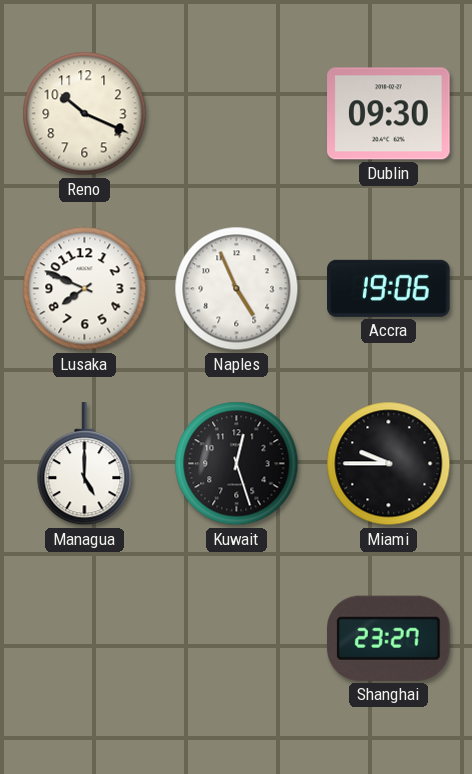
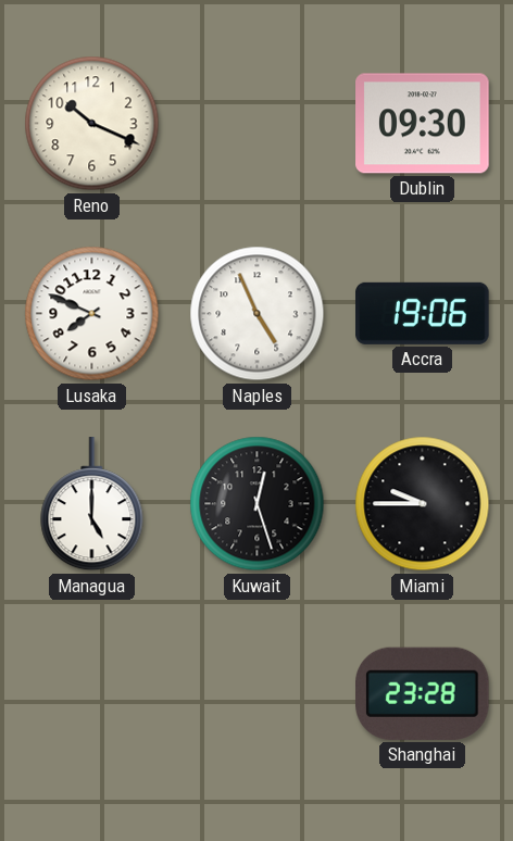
Shanghai: 23:27 -> 23:28
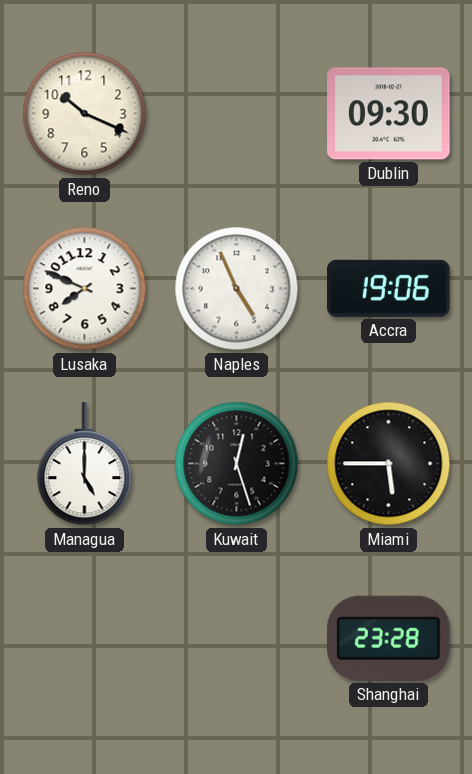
Miami: 9:45 -> 5:45
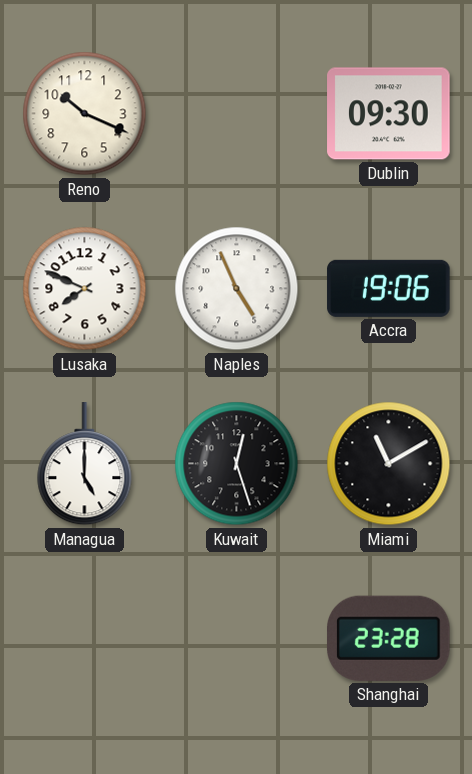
Miami: 5:45 -> 11:10
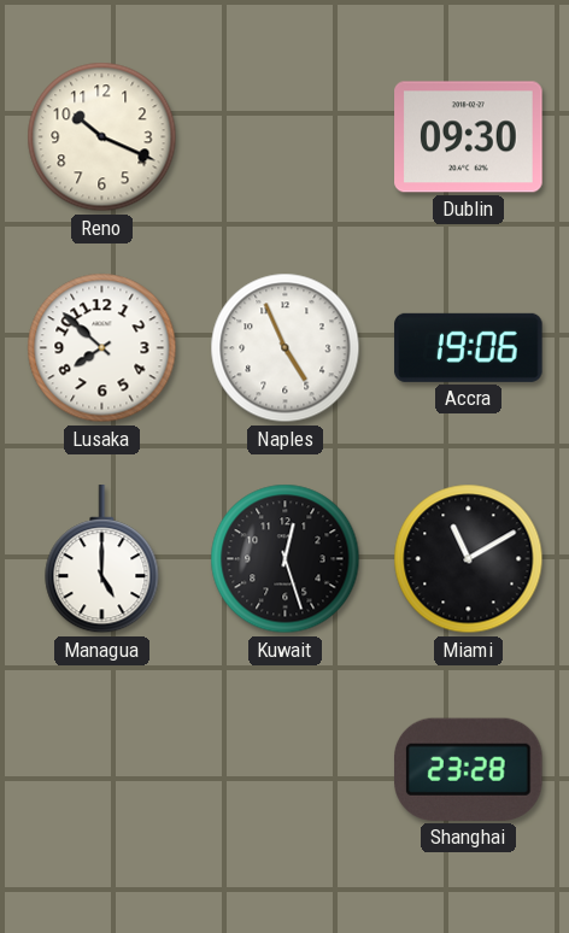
Lusaka: 7:49 -> 7:52
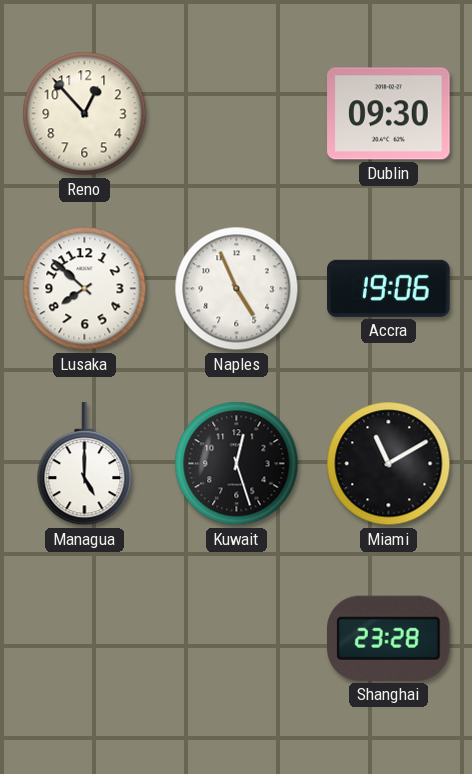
Reno: 10:19 -> 12:53
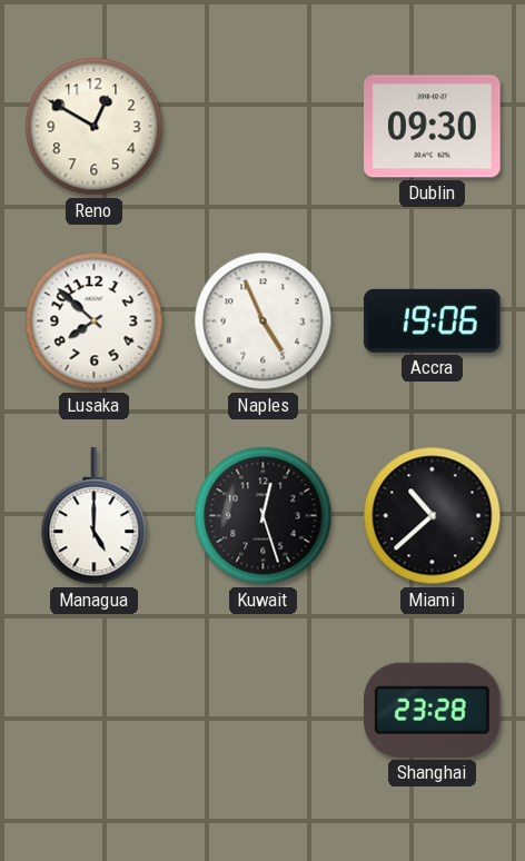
Reno: 12:53 -> 12:50
Miami: 11:10 -> 10:38
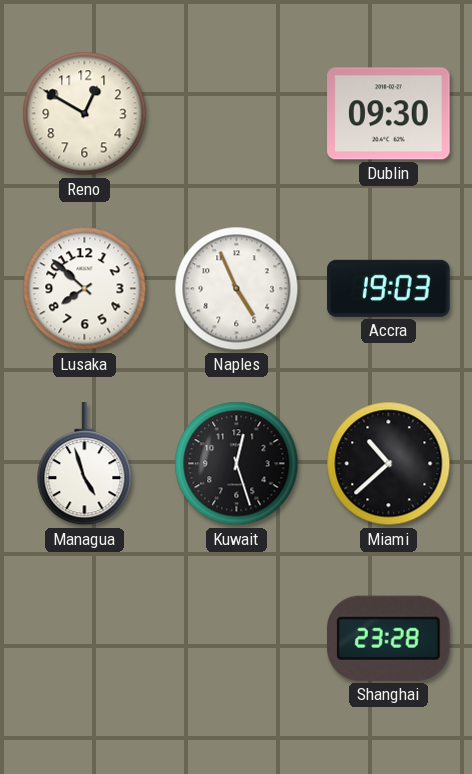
Accra: 19:06 -> 19:03
Managua: 5:00 -> 4:57
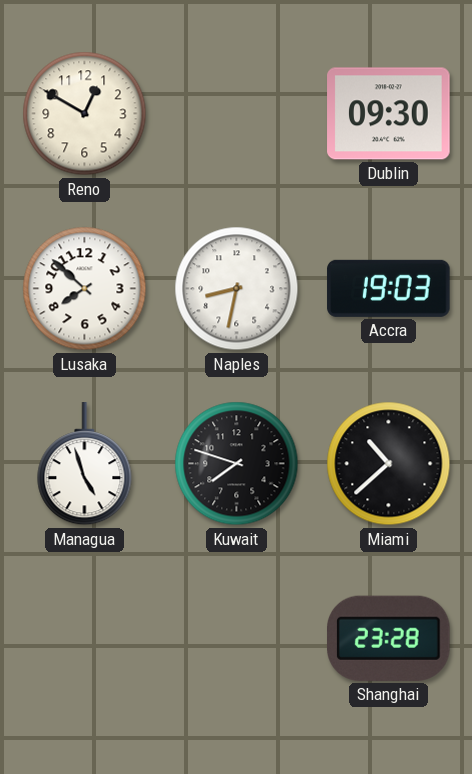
Naples: 4:56 -> 8:32
Kuwait: 12:27 -> 7:48
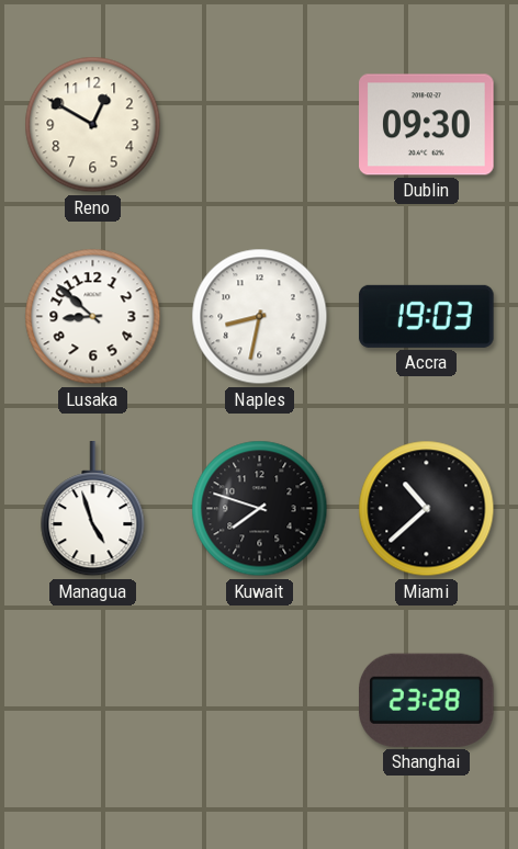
Lusaka: 7:52 -> 8:52
